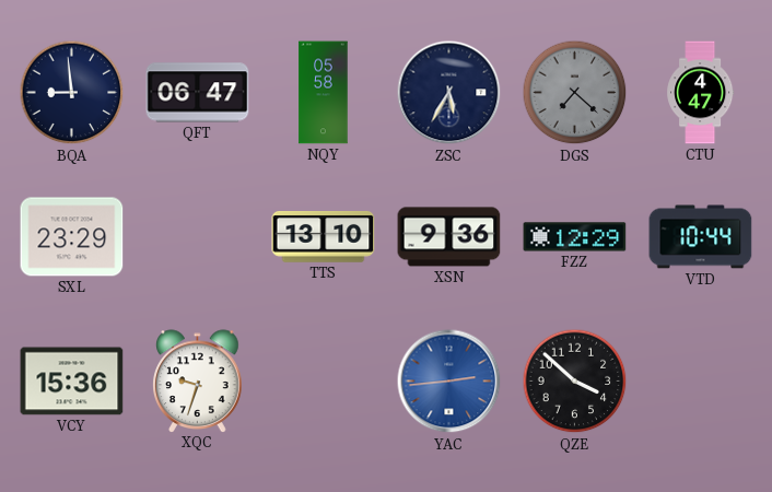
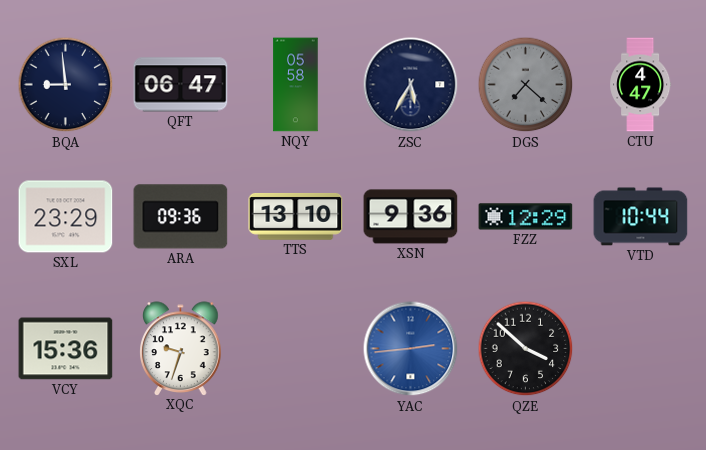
ARA: none -> 09:36
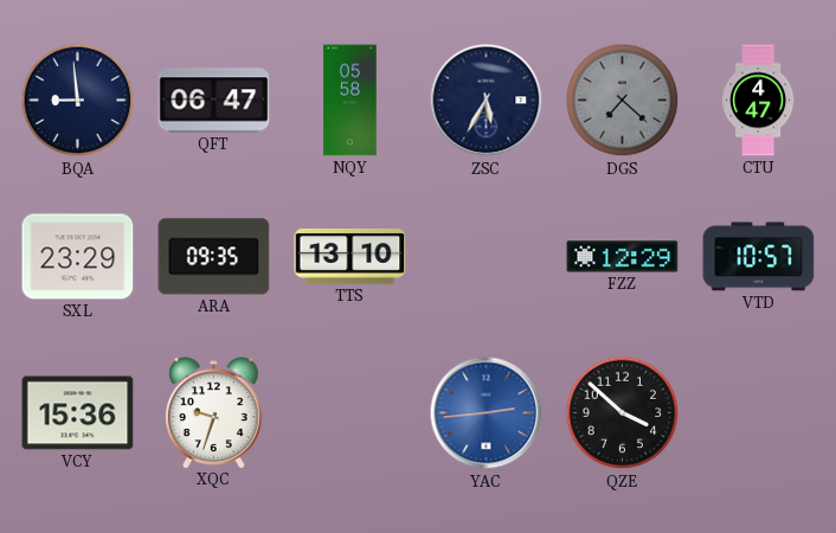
ARA: 09:36 -> 09:35
XSN: 9:36 -> none
VTD: 10:44 -> 10:57
